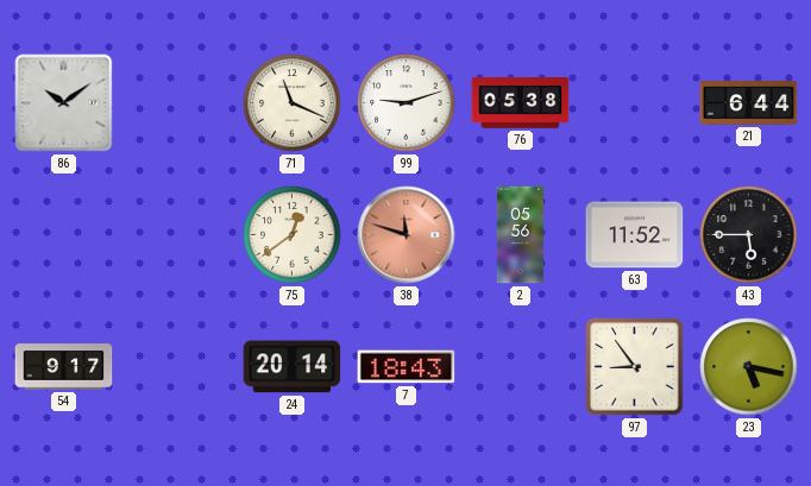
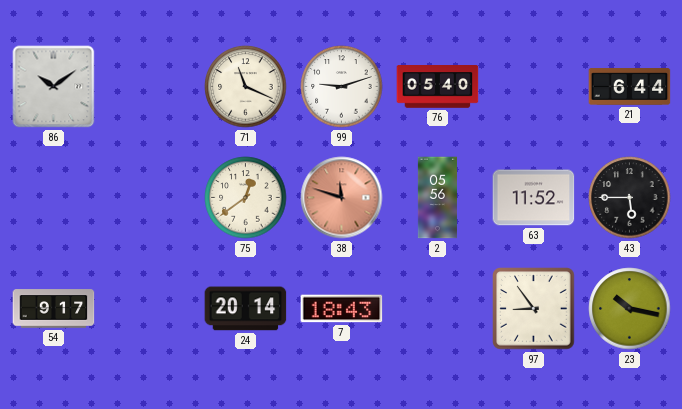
76: 05:38 -> 05:40
23: 5:17 -> 10:17
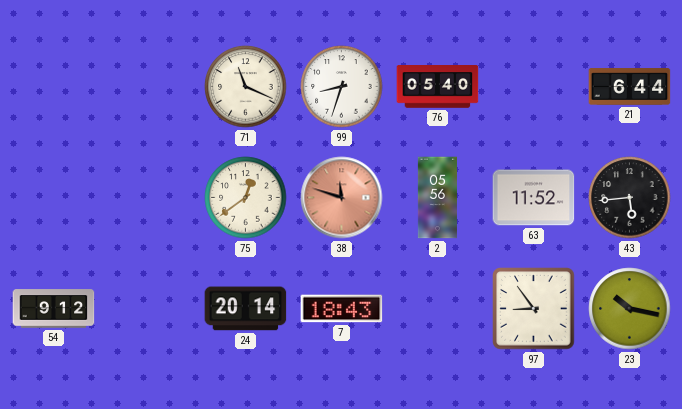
86: 10:09 -> none
99: 9:12 -> 8:33
43: 5:45 -> 5:44
54: 9:17 -> 9:12
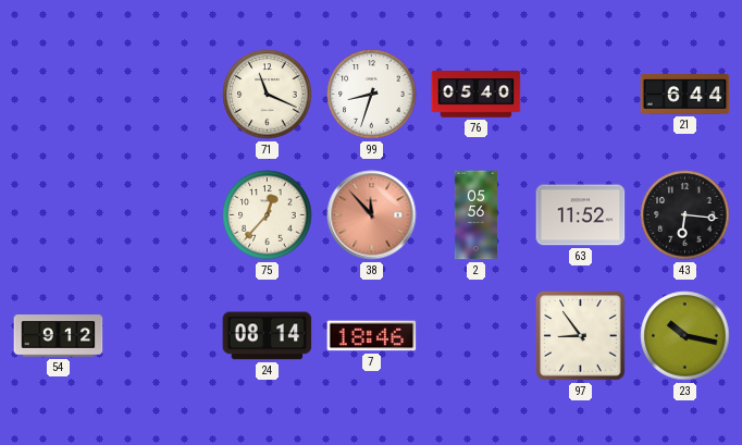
75: 12:39 -> 12:37
38: 11:48 -> 11:53
43: 5:44 -> 6:16
24: 20:14 -> 08:14
7: 18:43 -> 18:46
